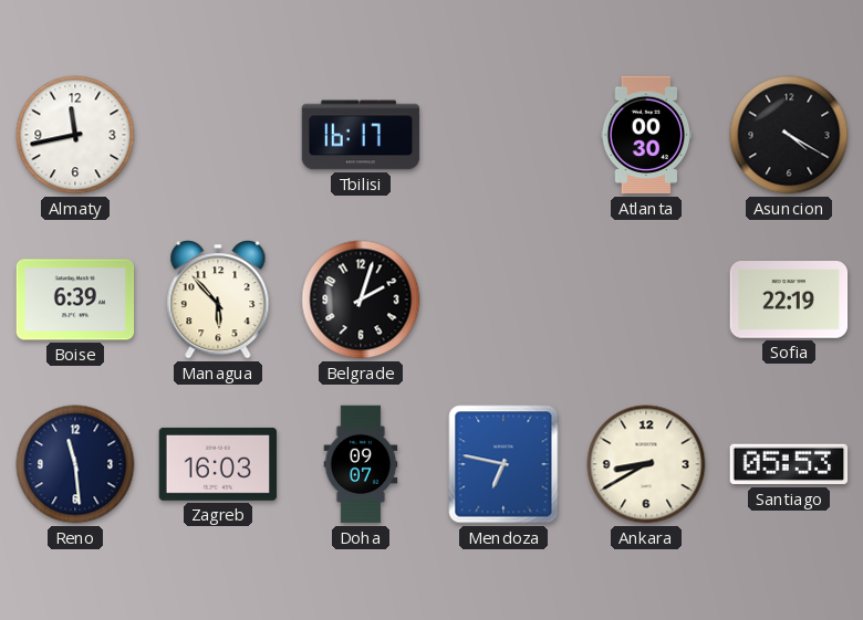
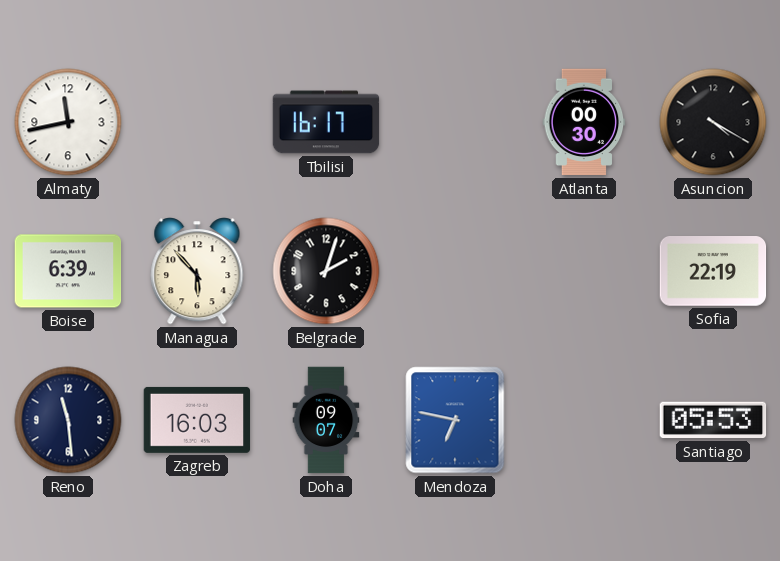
Ankara: 8:40 -> none
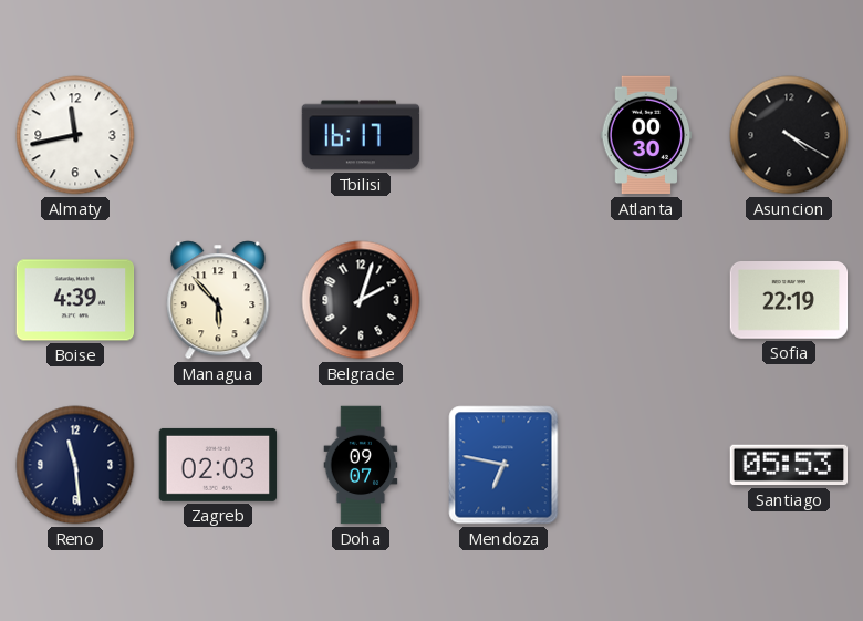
Boise: 6:39 -> 4:39
Zagreb: 16:03 -> 02:03
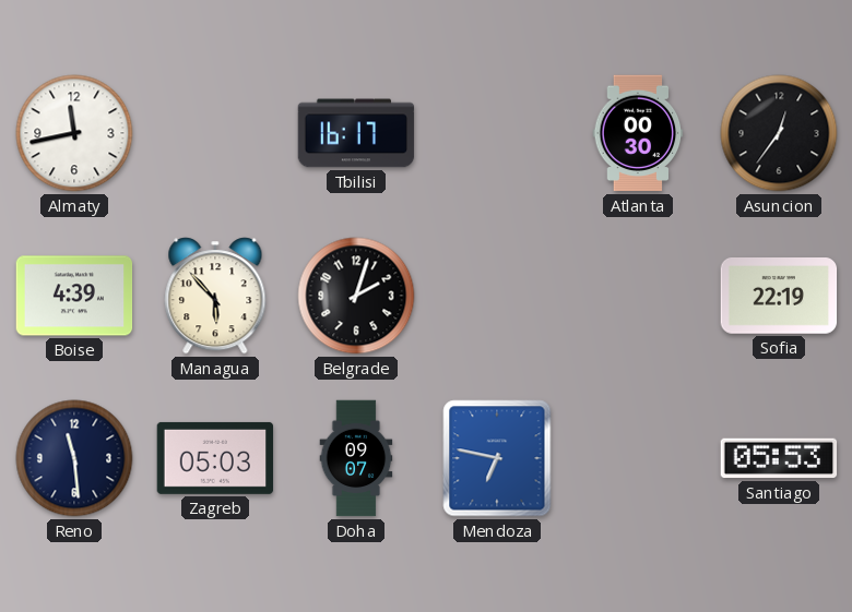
Asuncion: 4:20 -> 12:36
Zagreb: 02:03 -> 05:03
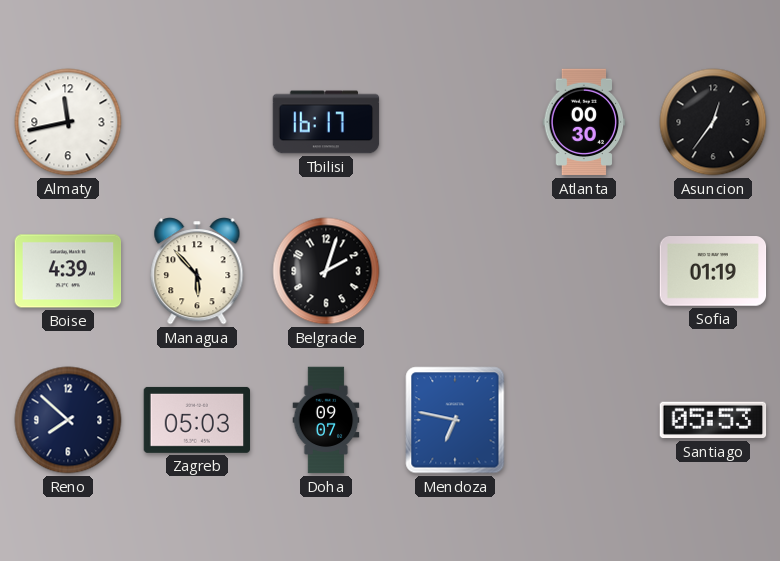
Sofia: 22:19 -> 01:19
Reno: 11:29 -> 7:52
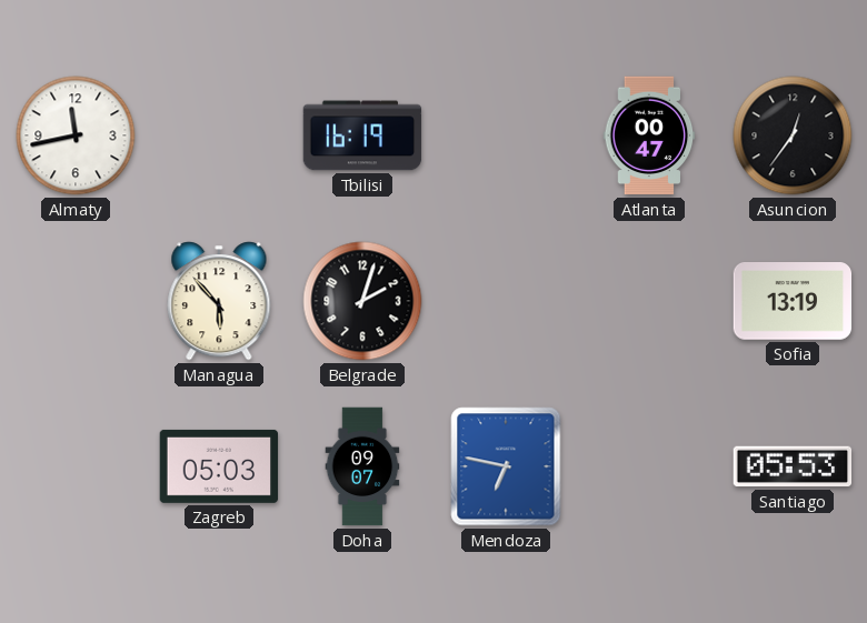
Tbilisi: 16:17 -> 16:19
Atlanta: 00:30 -> 00:47
Boise: 4:39 -> none
Sofia: 01:19 -> 13:19
Reno: 7:52 -> none
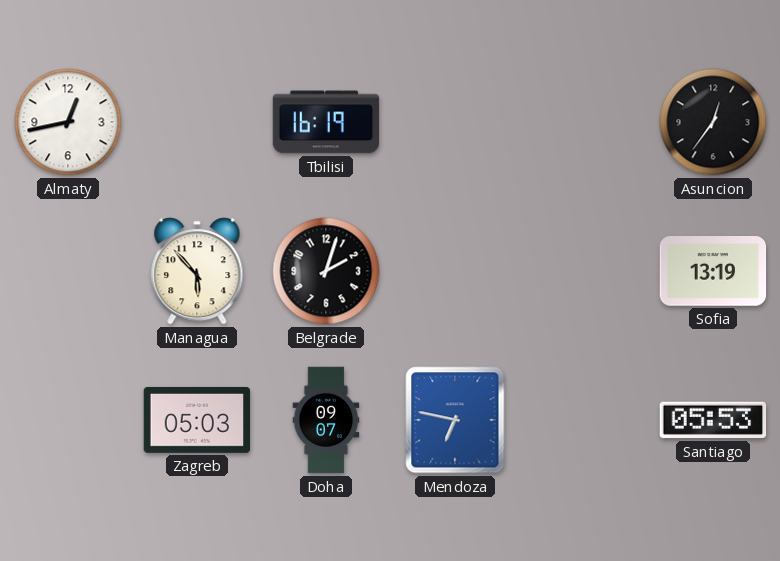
Almaty: 11:43 -> 12:43
Atlanta: 00:47 -> none
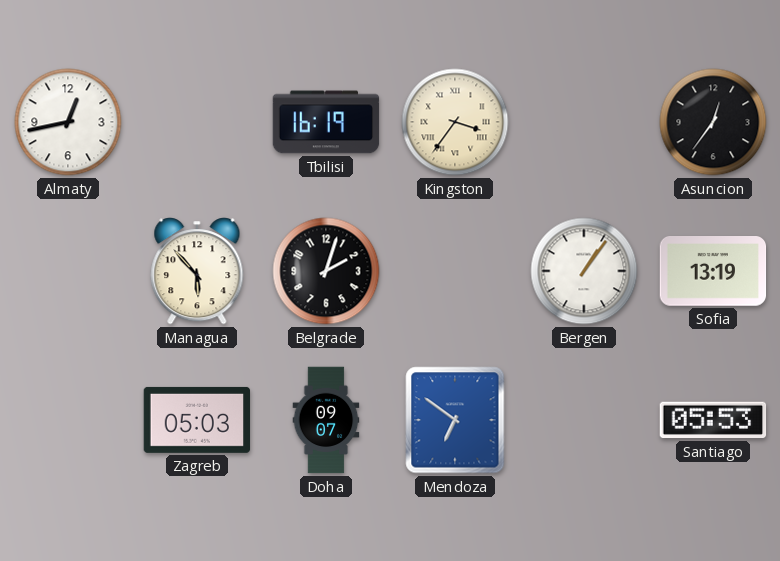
Kingston: none -> 3:36
Bergen: none -> 1:06
Mendoza: 6:47 -> 6:51
